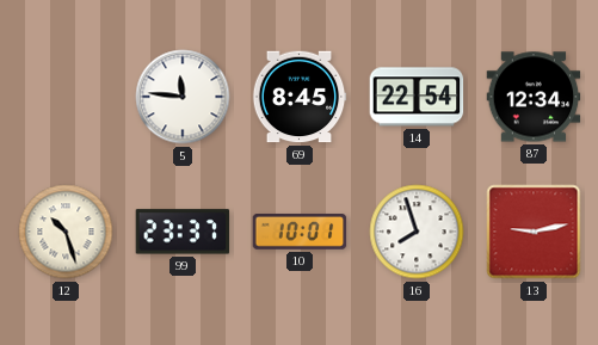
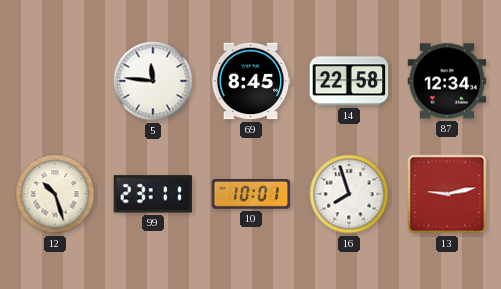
14: 22:54 -> 22:58
99: 23:37 -> 23:11
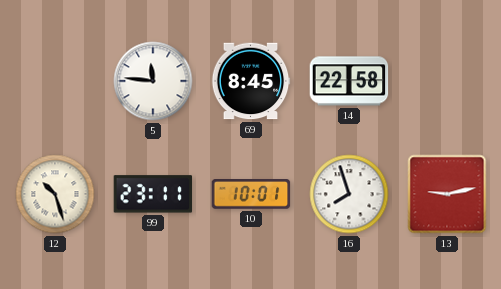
87: 12:34 -> none
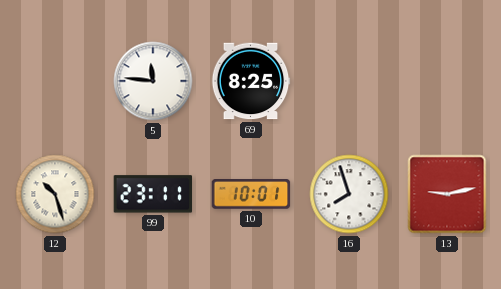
69: 8:45 -> 8:25
14: 22:58 -> none
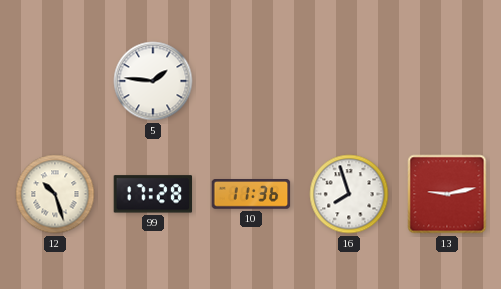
5: 11:46 -> 1:46
69: 8:25 -> none
99: 23:11 -> 17:28
10: 10:01 -> 11:36
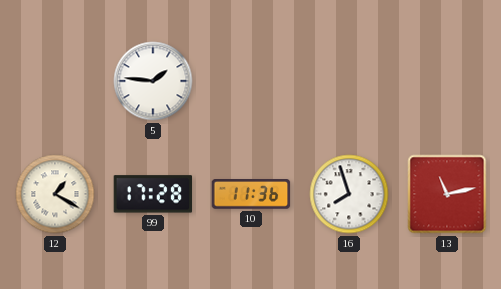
12: 10:27 -> 1:20
13: 9:13 -> 11:13
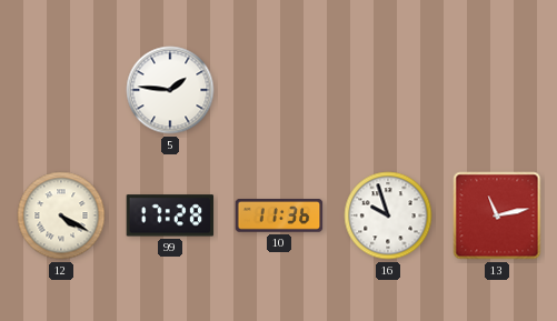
12: 1:20 -> 4:20
16: 7:57 -> 9:57
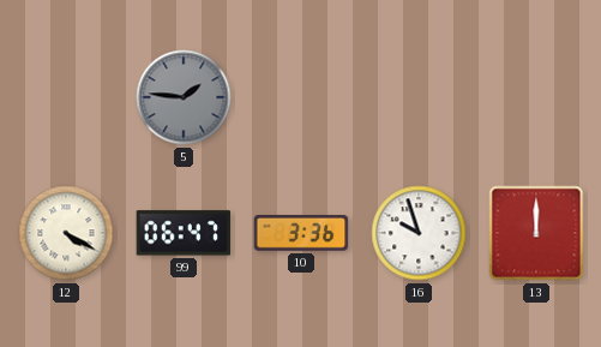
5 dial: white -> grey
99: 17:28 -> 06:47
10: 11:36 -> 3:36
13: 11:13 -> 12:00
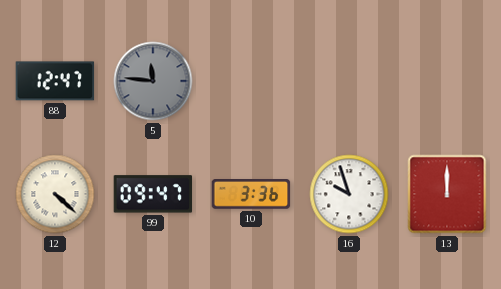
88: none -> 12:47
5: 1:46 -> 11:46
12: 4:20 -> 4:22
99: 06:47 -> 09:47
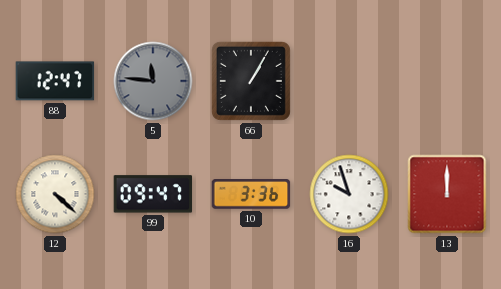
66: none -> 1:05
